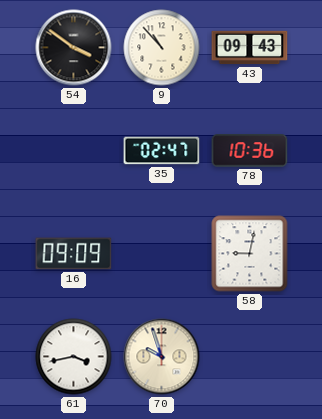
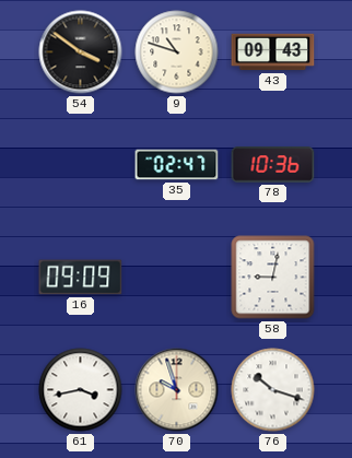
9: 10:53 -> 10:48
76: none -> 10:18
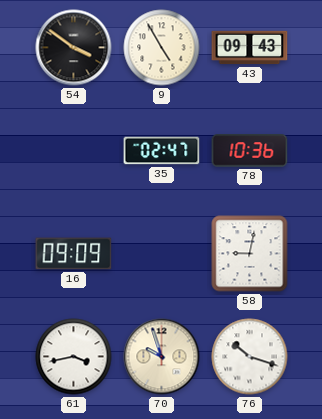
9: 10:48 -> 4:55
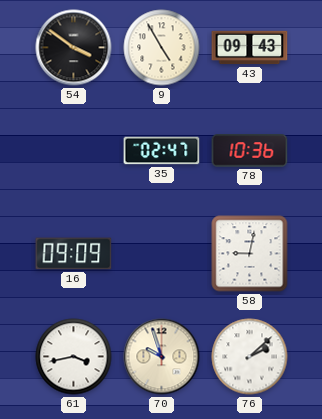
76: 10:18 -> 2:08
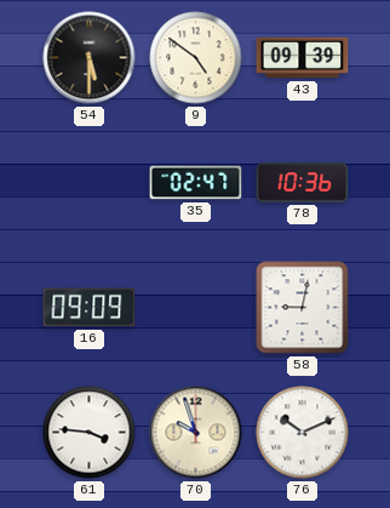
54: 3:51 -> 5:30
9: 4:55 -> 4:51
43: 09:43 -> 09:39
61: 3:43 -> 3:46
76: 2:08 -> 10:11
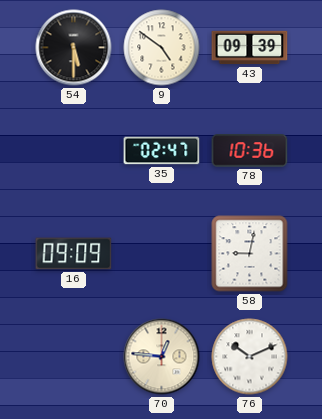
61: 3:46 -> none
70: 9:57 -> 12:46
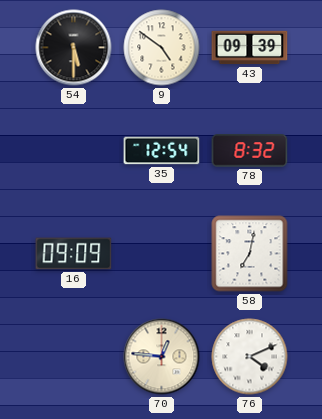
35: 02:47 -> 12:54
78: 10:36 -> 8:32
58: 9:02 -> 7:02
76: 10:11 -> 4:11
